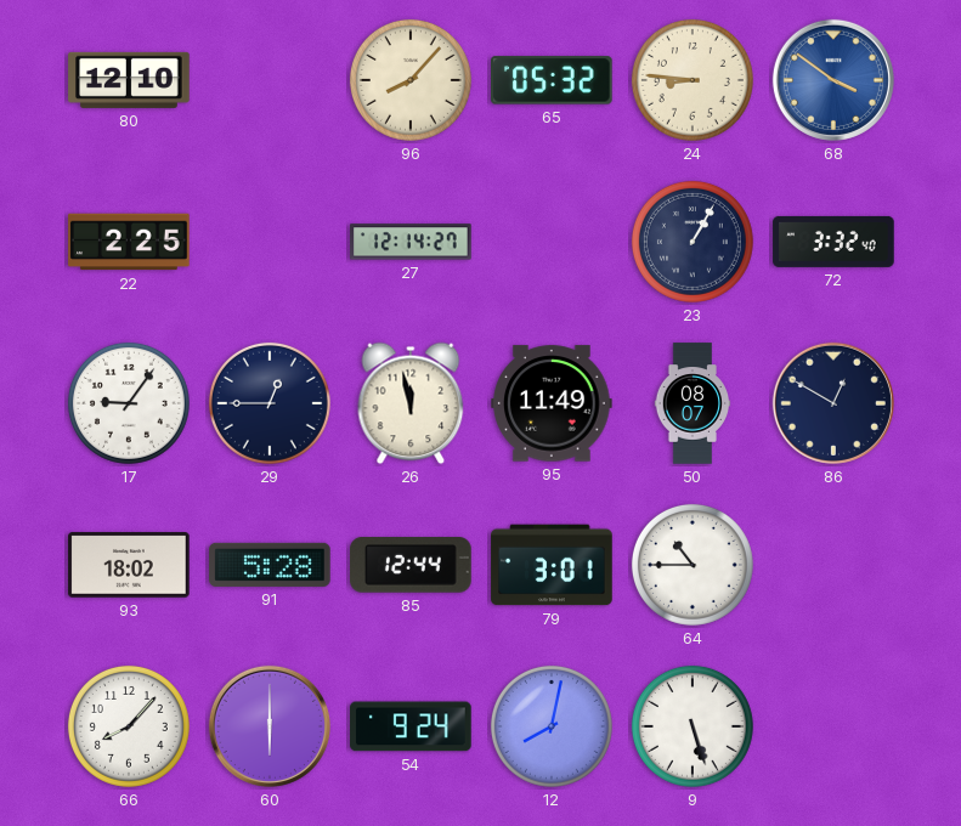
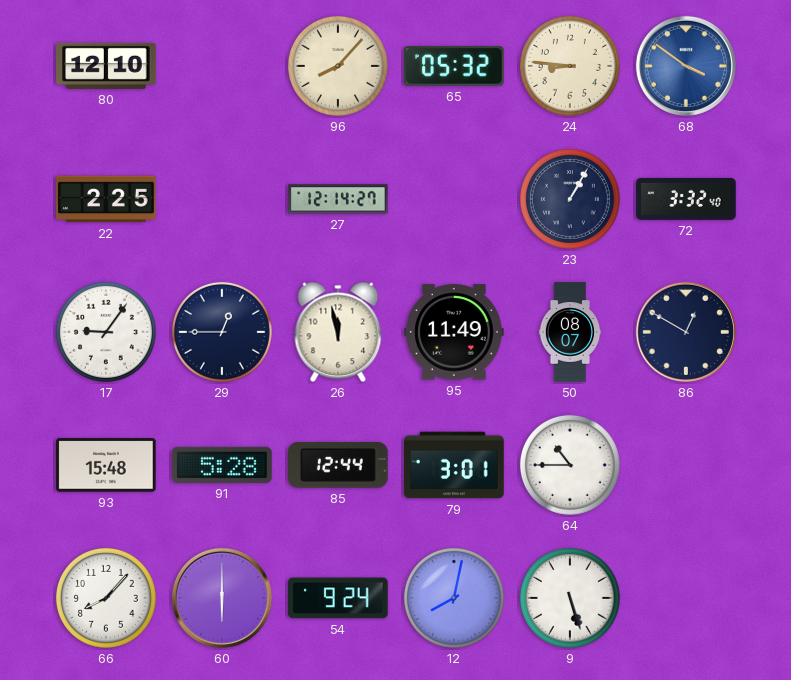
93: 18:02 -> 15:48
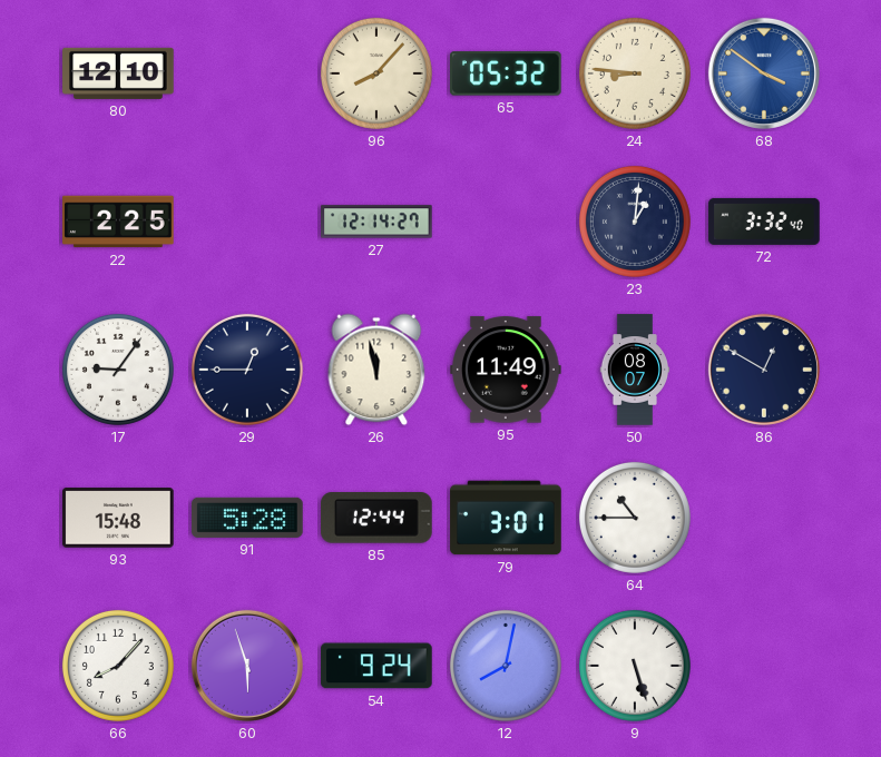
23: 1:05 -> 1:01
60: 6:00 -> 5:57
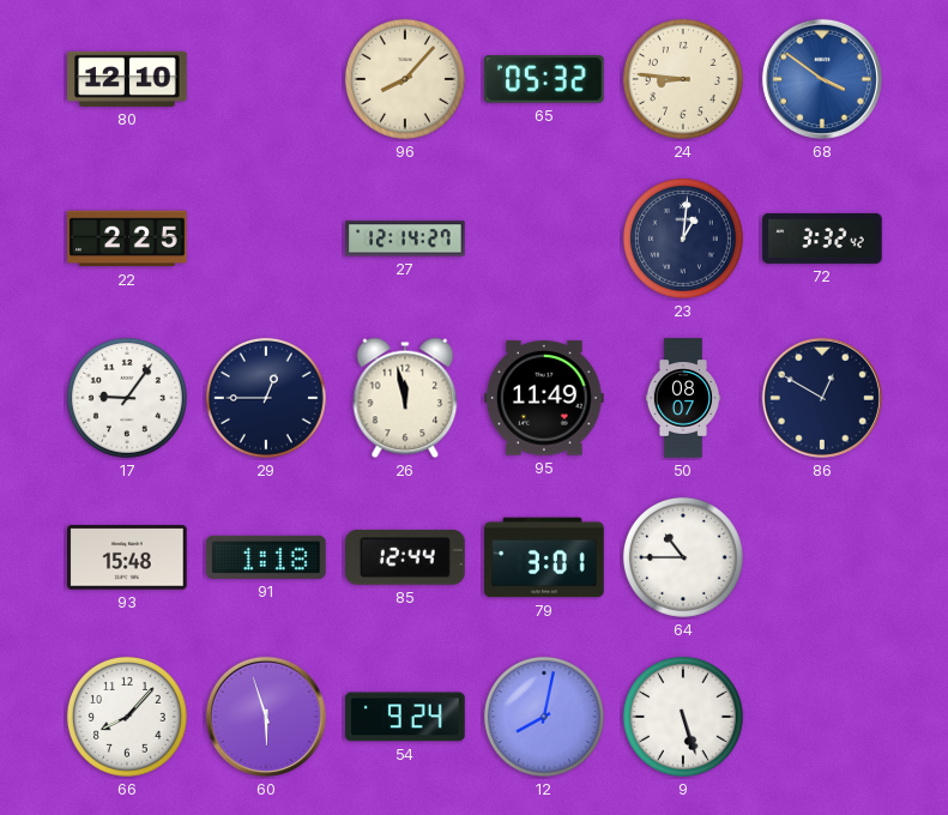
72: 3:32:40 -> 3:32:42
91: 5:28 -> 1:18
